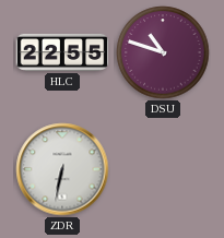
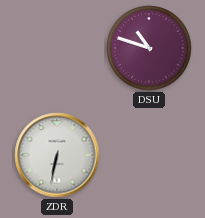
HLC: 22:55 -> none
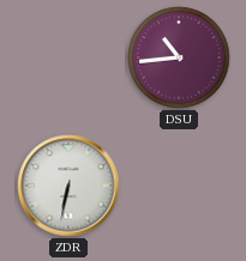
DSU: 10:48 -> 10:44
